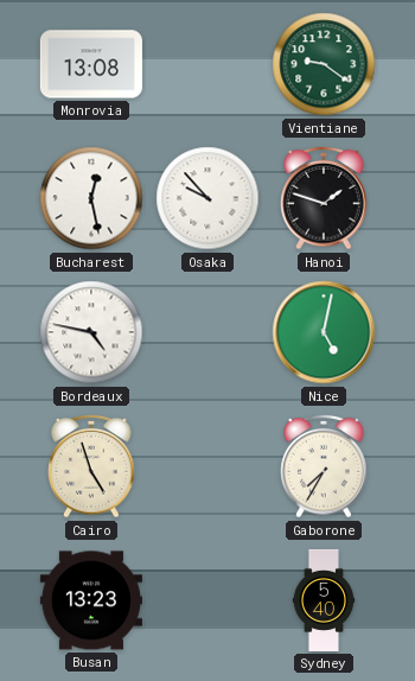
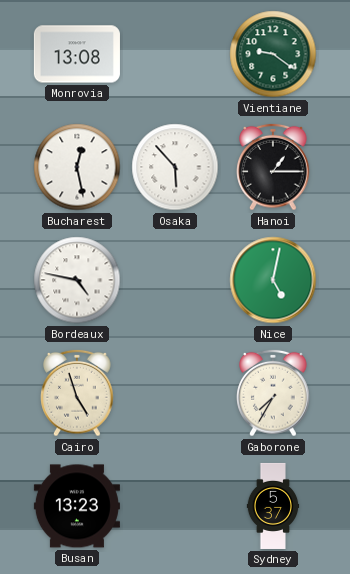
Osaka: 9:53 -> 5:53
Hanoi: 1:48 -> 1:15
Sydney: 5:40 -> 5:37
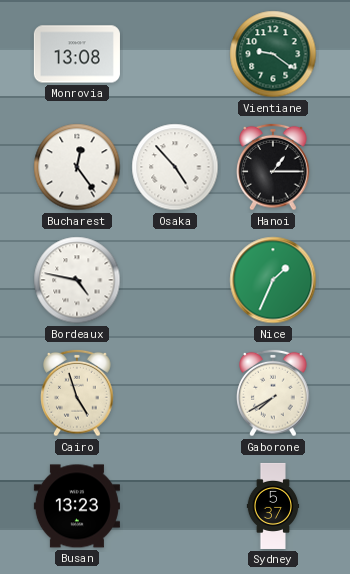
Bucharest: 12:28 -> 12:24
Osaka: 5:53 -> 4:53
Nice: 5:02 -> 1:34
Gaborone: 7:35 -> 7:40
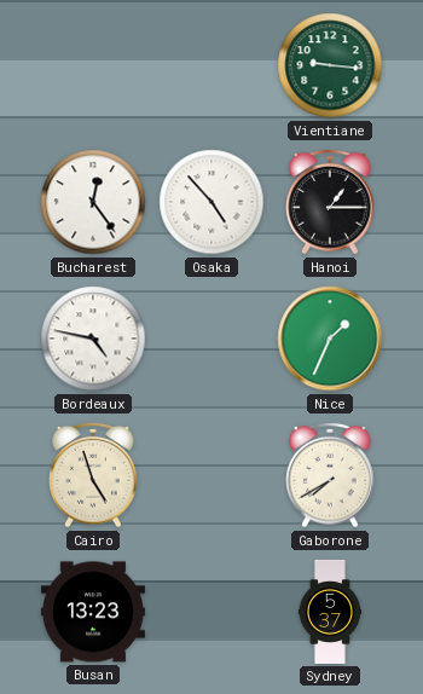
Monrovia: 13:08 -> none
Vientiane: 9:21 -> 9:16
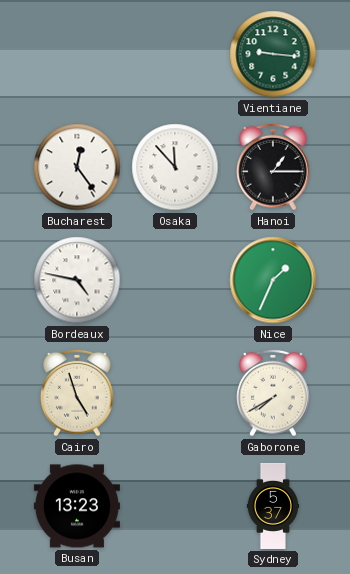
Osaka: 4:53 -> 11:53
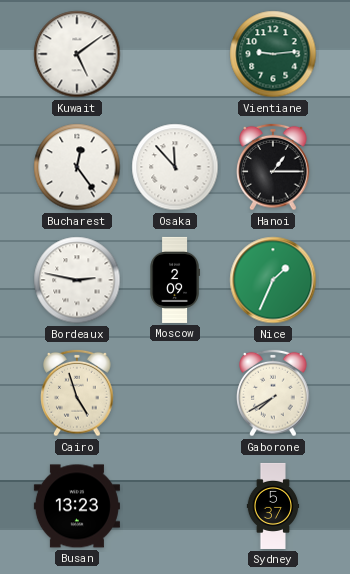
Kuwait: none -> 5:09
Vientiane: 9:16 -> 9:14
Bordeaux: 4:47 -> 2:47
Moscow: none -> 2:09
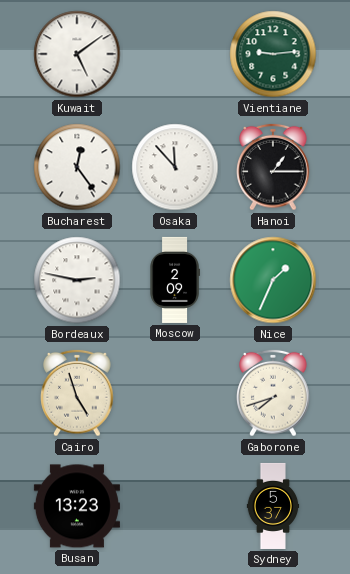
Gaborone: 7:40 -> 7:42
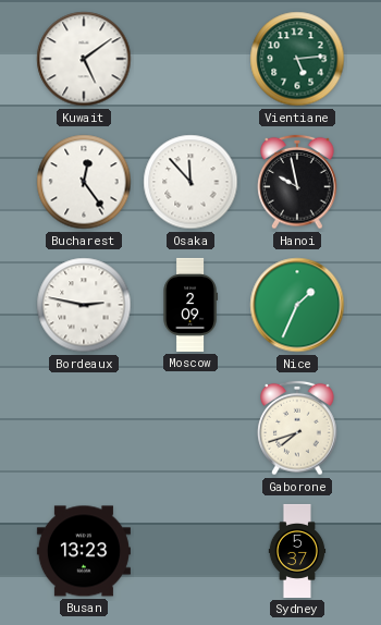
Vientiane: 9:14 -> 5:14
Hanoi: 1:15 -> 9:58
Cairo: 4:57 -> none
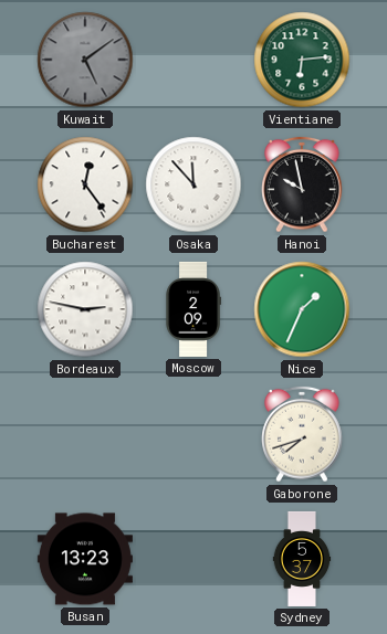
Kuwait dial: white -> grey
Vientiane: 5:14 -> 6:14
